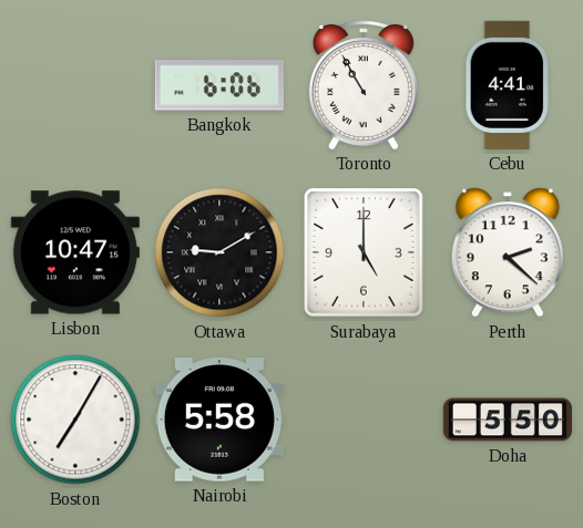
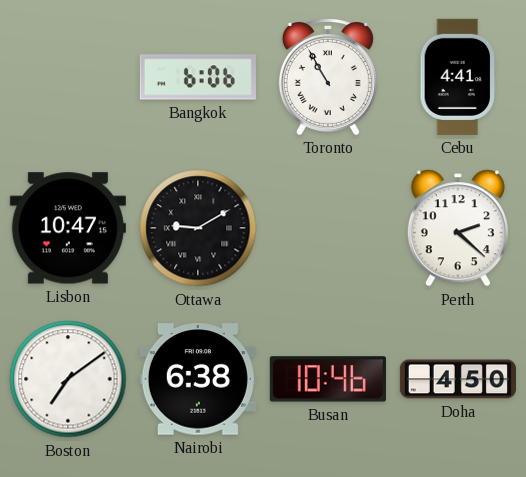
Surabaya: 5:00 -> none
Boston: 7:05 -> 7:09
Nairobi: 5:58 -> 6:38
Busan: none -> 10:46
Doha: 5:50 -> 4:50
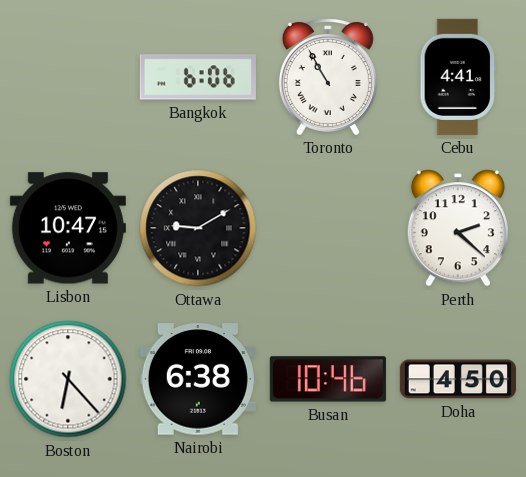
Boston: 7:09 -> 6:23
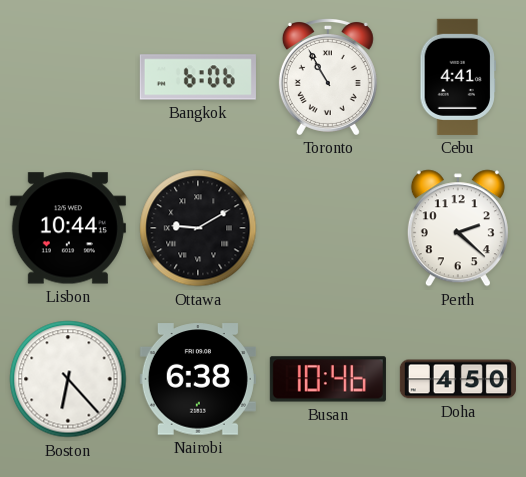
Lisbon: 10:47 -> 10:44
